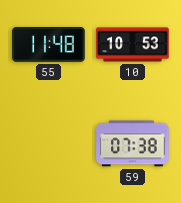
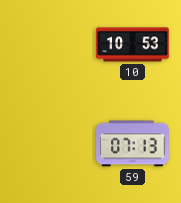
55: 11:48 -> none
59: 07:38 -> 07:13
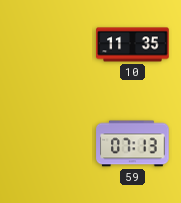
10: 10:53 -> 11:35
